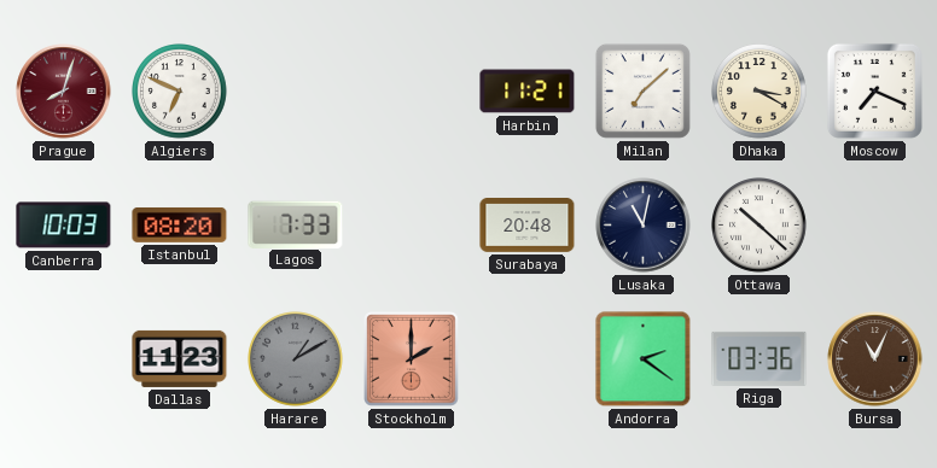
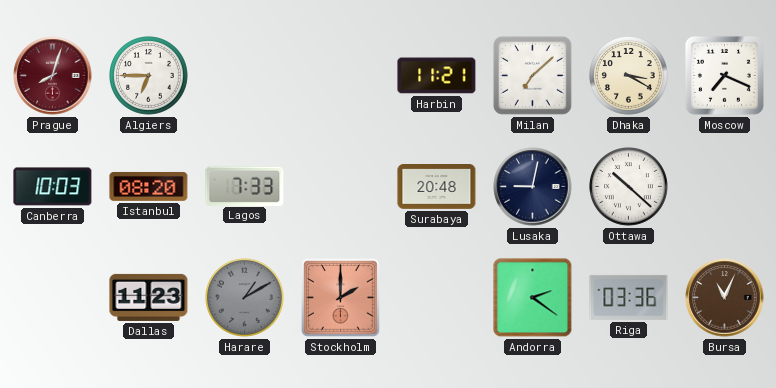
Algiers: 6:49 -> 6:45
Lusaka: 11:02 -> 9:02
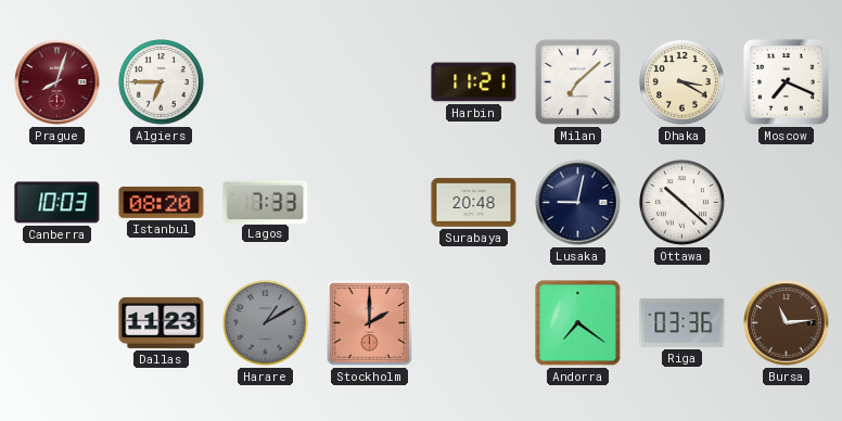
Andorra: 2:21 -> 7:21
Bursa: 11:04 -> 11:14
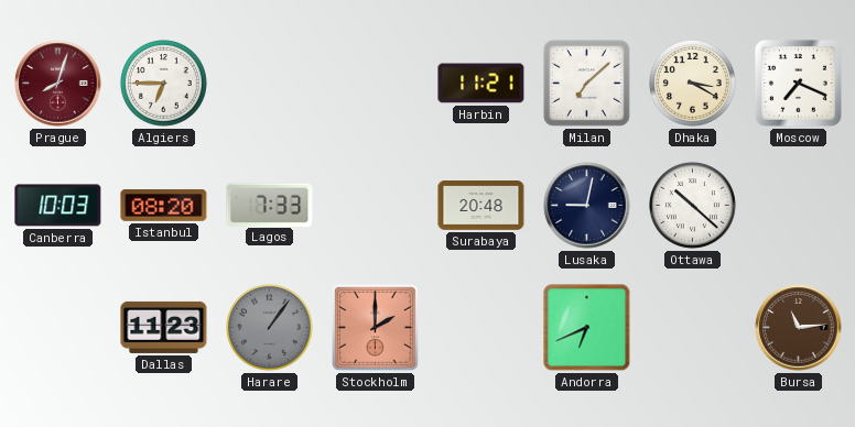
Harare: 1:10 -> 1:06
Andorra: 7:21 -> 6:41
Riga: 03:36 -> none
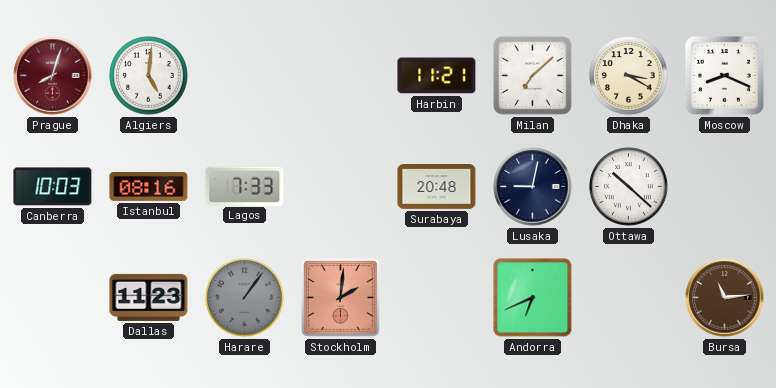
Algiers: 6:45 -> 5:01
Moscow: 7:19 -> 8:19
Istanbul: 08:20 -> 08:16
Stockholm: 2:00 -> 2:01
